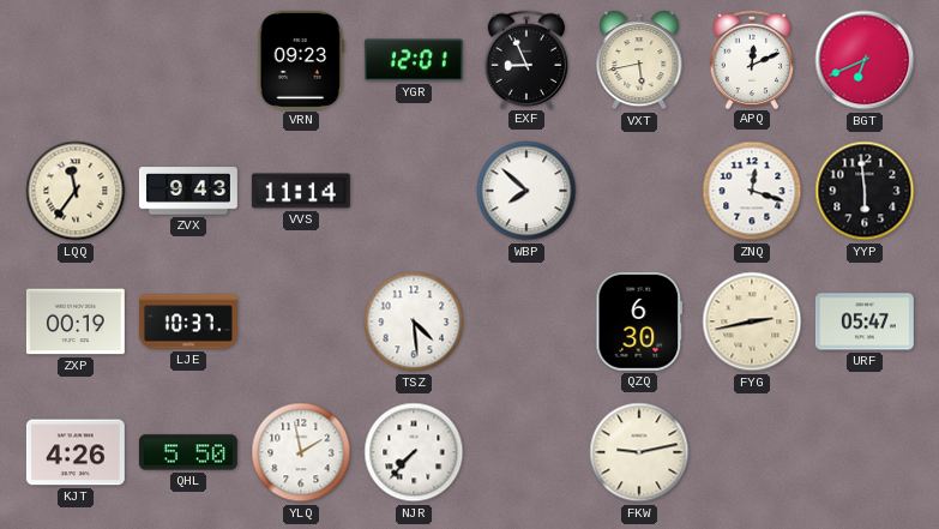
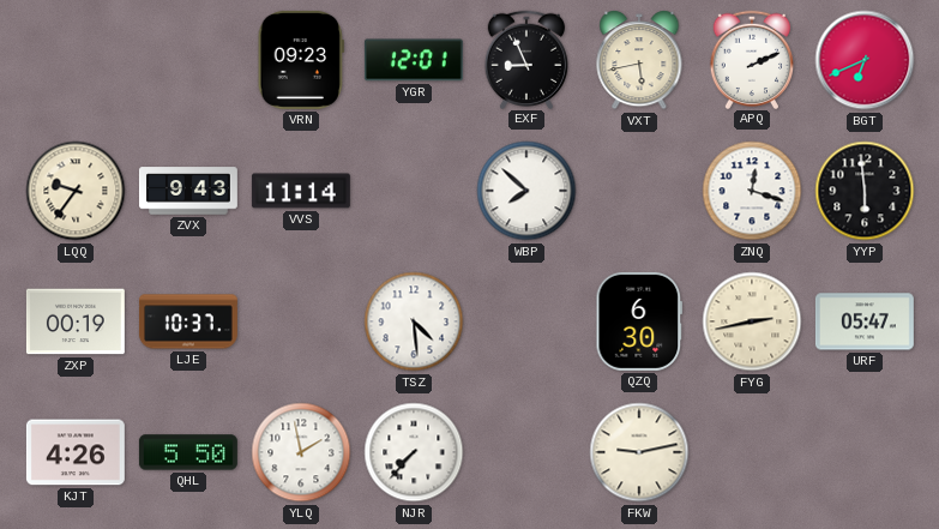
APQ: 12:11 -> 2:11
LQQ: 11:36 -> 9:36
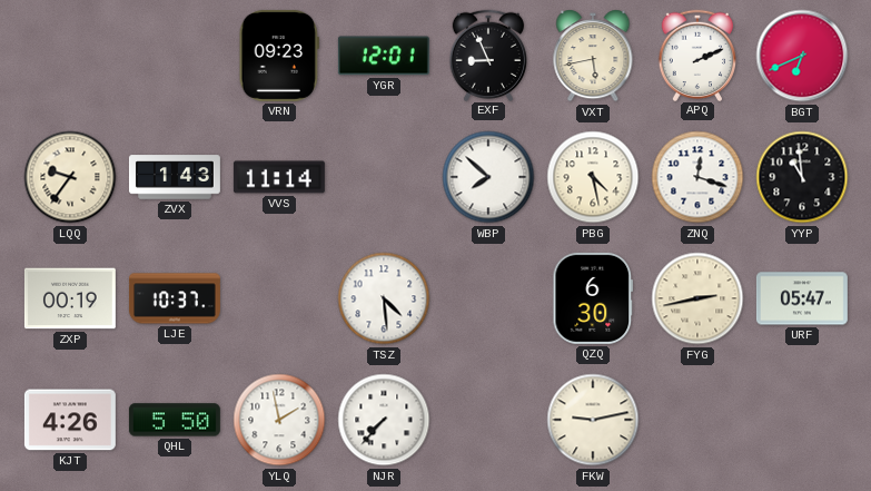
ZVX: 9:43 -> 1:43
PBG: none -> 4:28
YYP: 5:59 -> 10:59
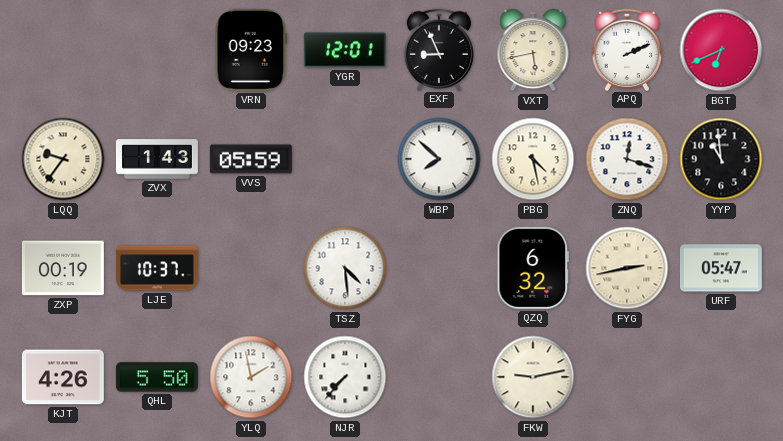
VVS: 11:14 -> 05:59
QZQ: 6:30 -> 6:32
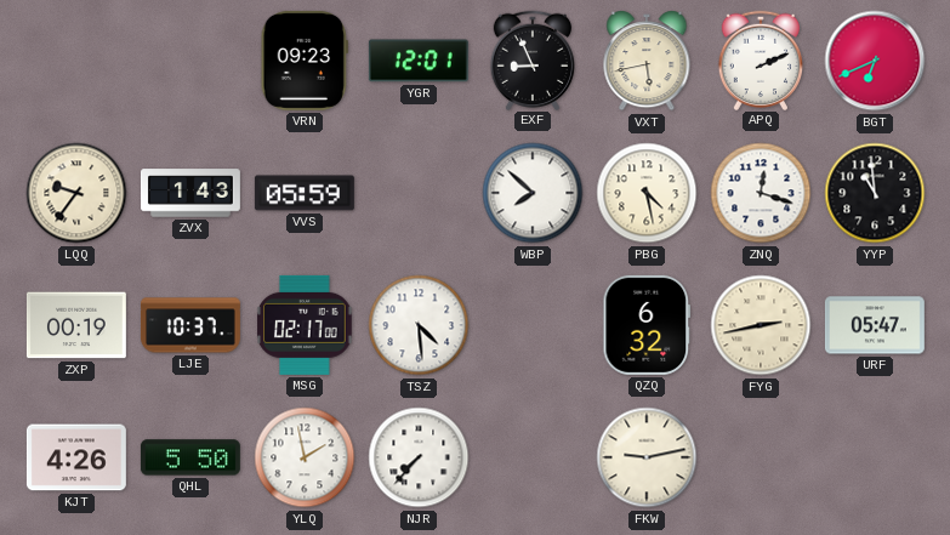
MSG: none -> 02:17
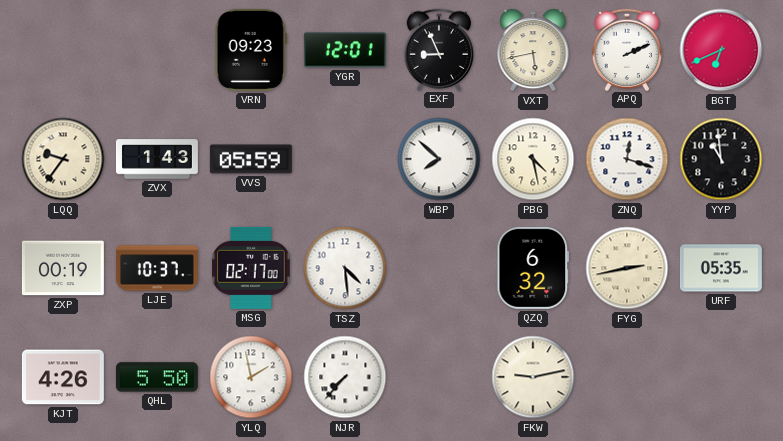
URF: 05:47 -> 05:35
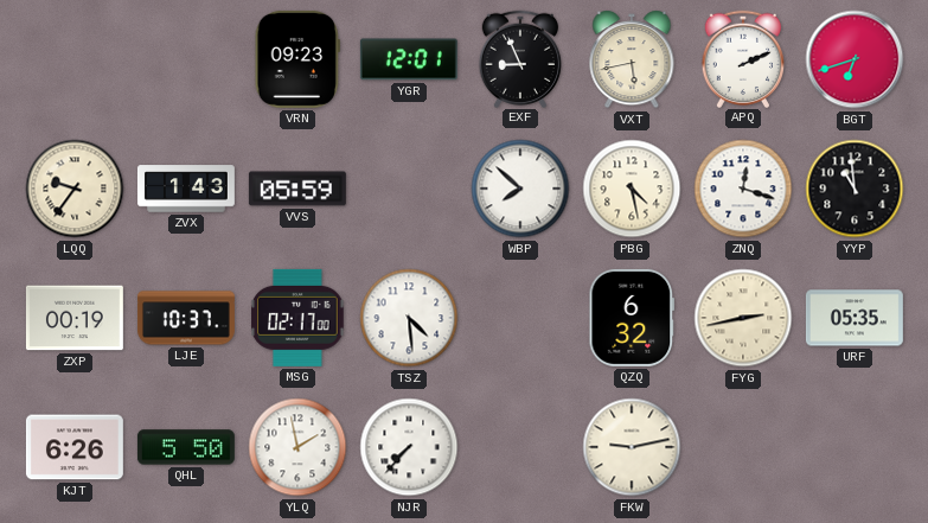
BGT: 6:41 -> 6:42
KJT: 4:26 -> 6:26
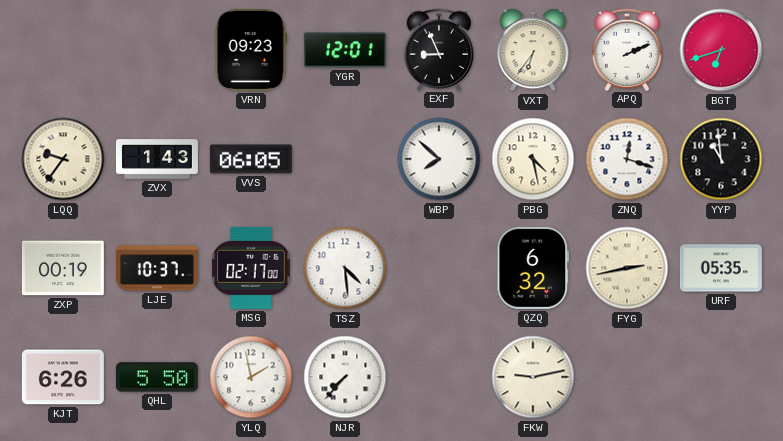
VXT: 5:43 -> 6:36
VVS: 05:59 -> 06:05
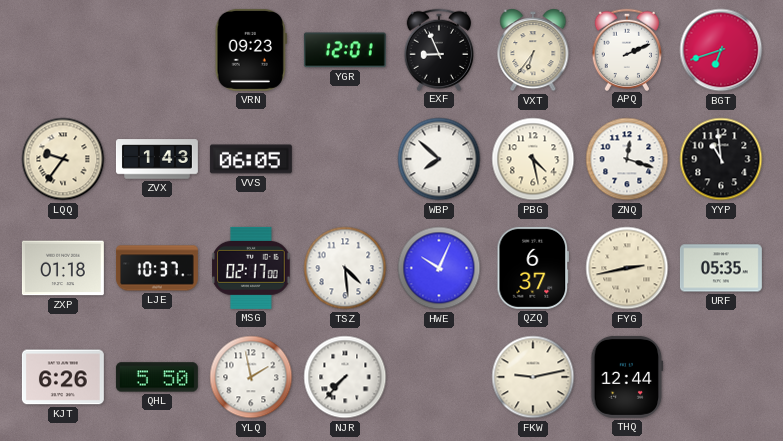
ZXP: 00:19 -> 01:18
HWE: none -> 10:04
QZQ: 6:32 -> 6:37
THQ: none -> 12:44
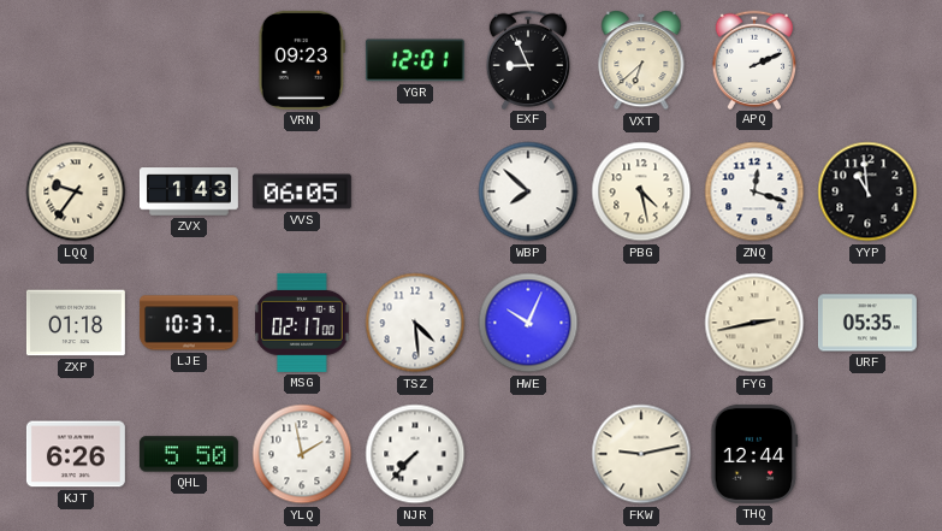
VXT: 6:36 -> 6:38
BGT: 6:42 -> none
QZQ: 6:37 -> none
